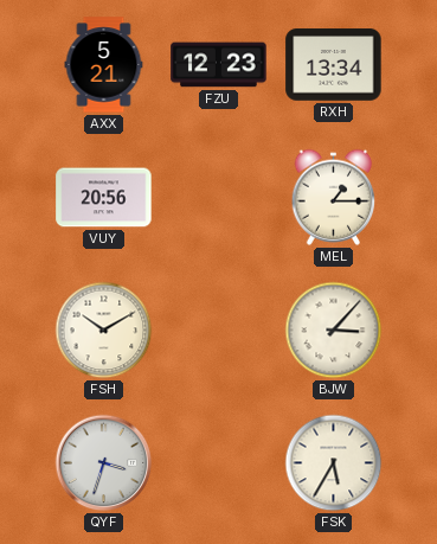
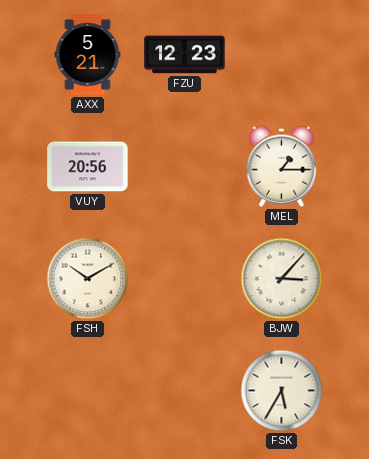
RXH: 13:34 -> none
QYF: 3:33 -> none
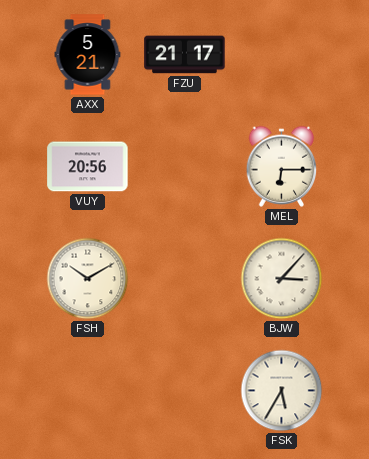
FZU: 12:23 -> 21:17
MEL: 1:15 -> 6:15
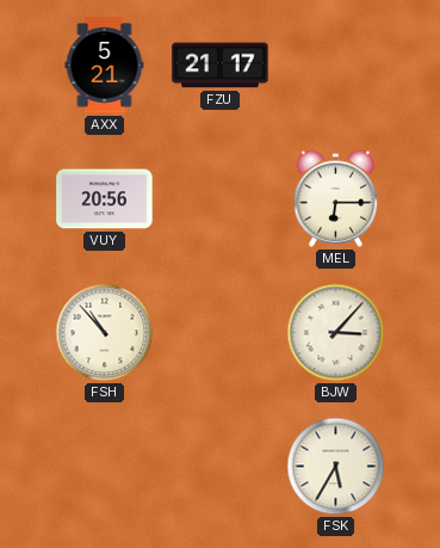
FSH: 10:10 -> 10:53
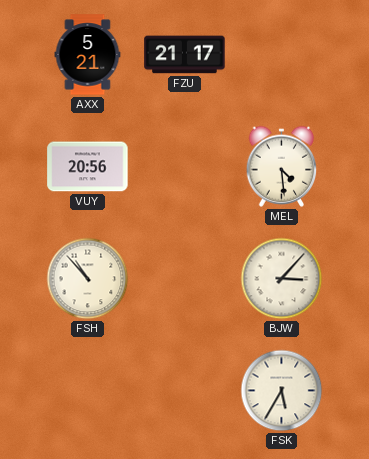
MEL: 6:15 -> 4:29
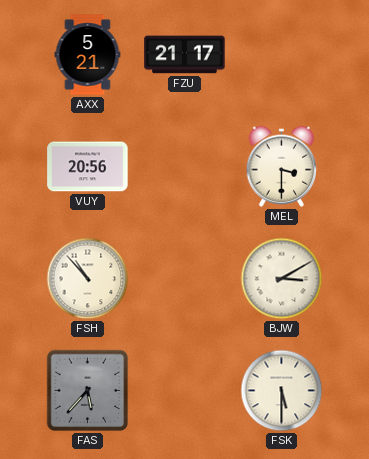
MEL: 4:29 -> 3:30
BJW: 3:07 -> 3:10
FAS: none -> 5:37
FSK: 5:35 -> 5:30
